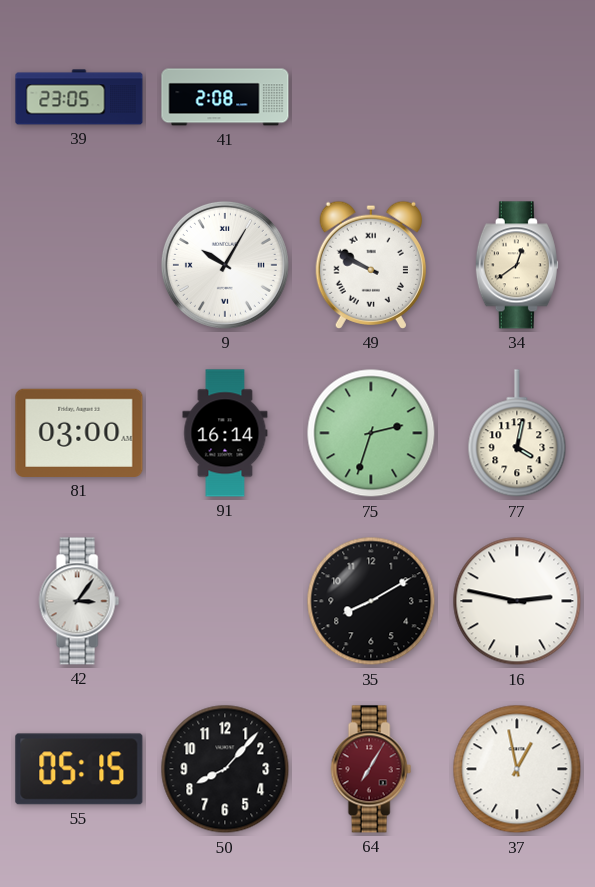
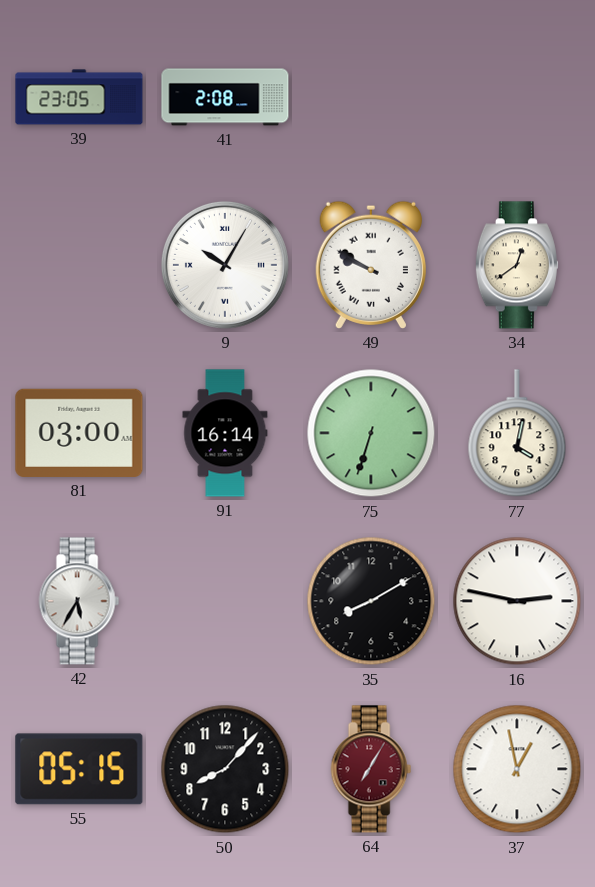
75: 2:33 -> 6:33
42: 3:06 -> 5:35
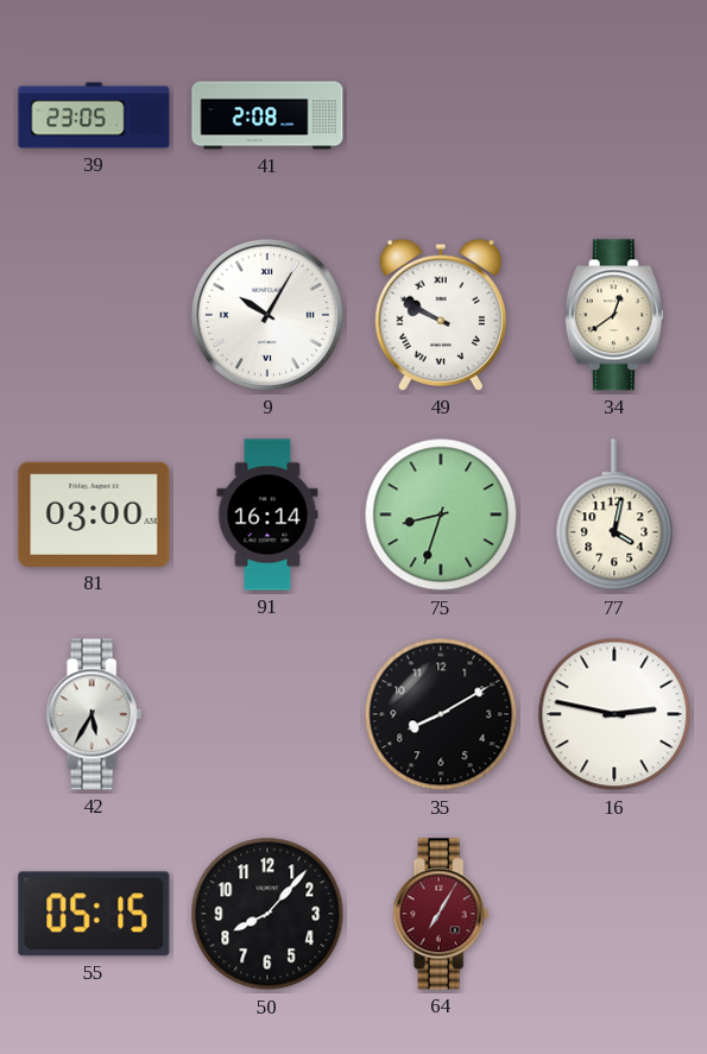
75: 6:33 -> 8:33
37: 12:58 -> none
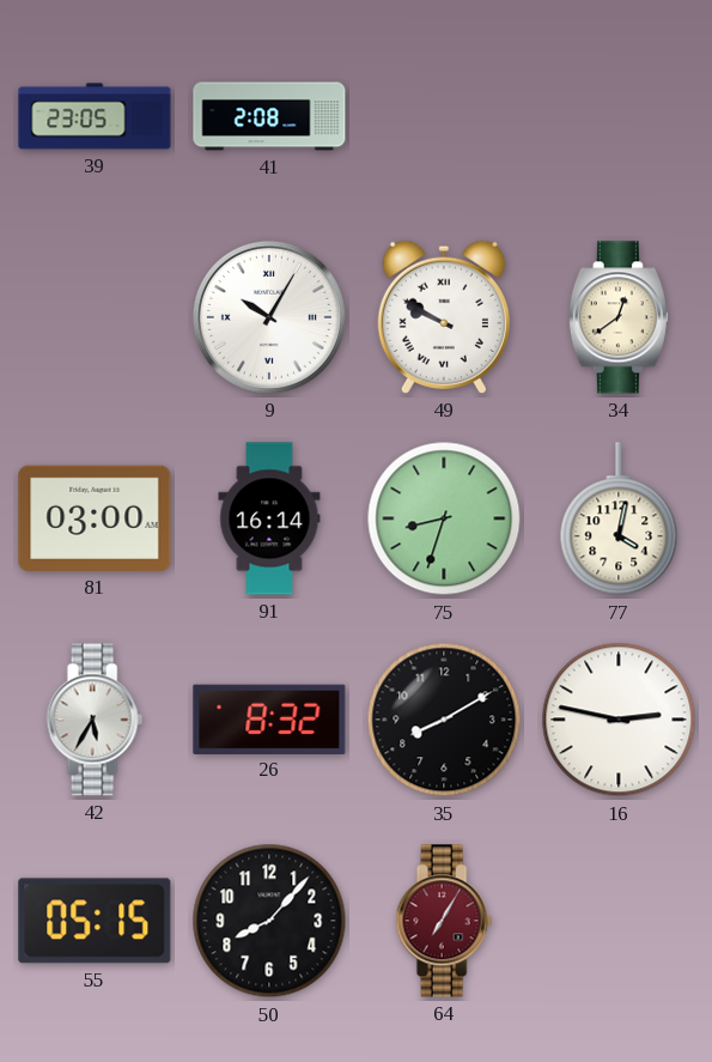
26: none -> 8:32
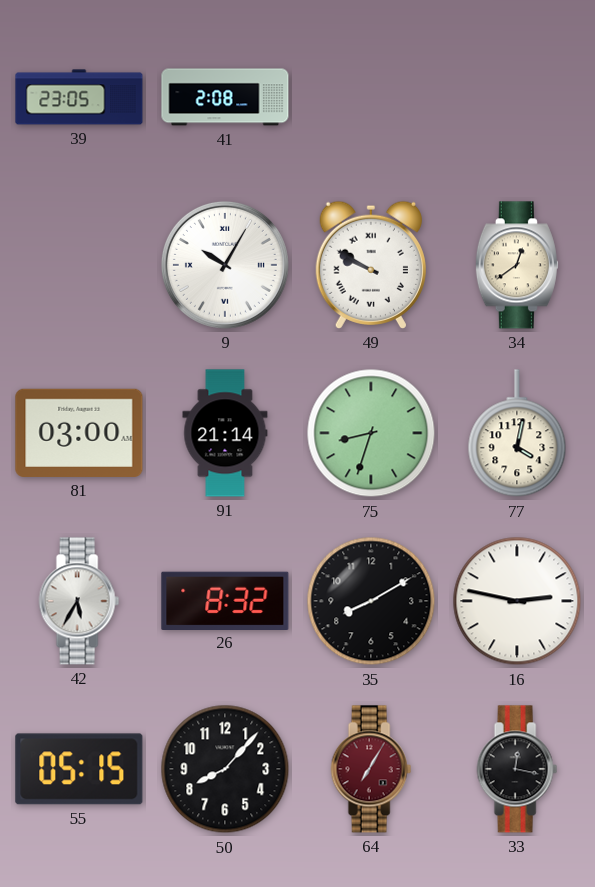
91: 16:14 -> 21:14
33: none -> 12:17
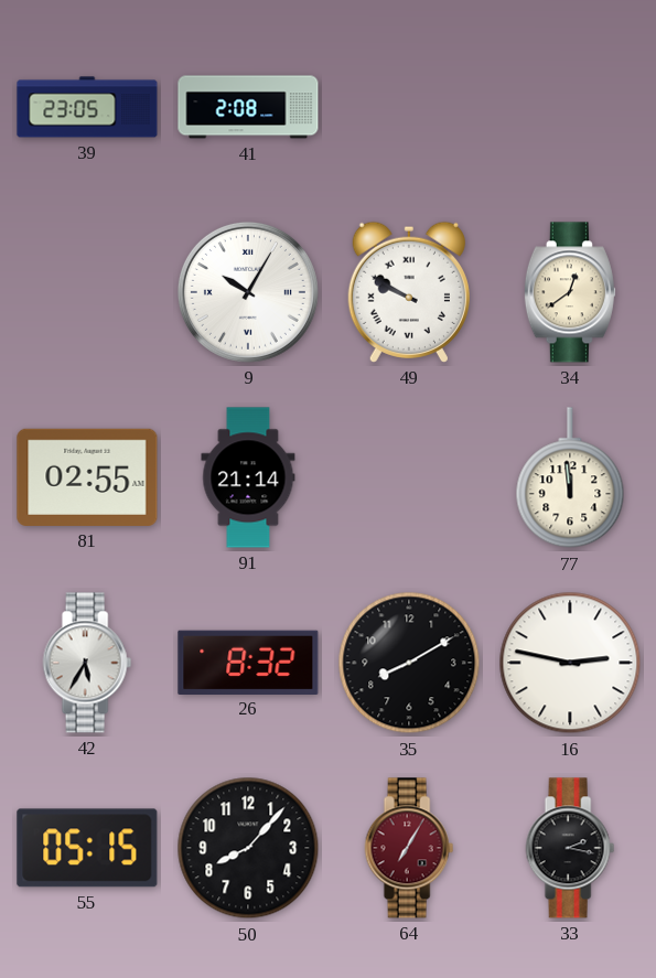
81: 03:00 -> 02:55
75: 8:33 -> none
77: 4:02 -> 11:59
33: 12:17 -> 2:17
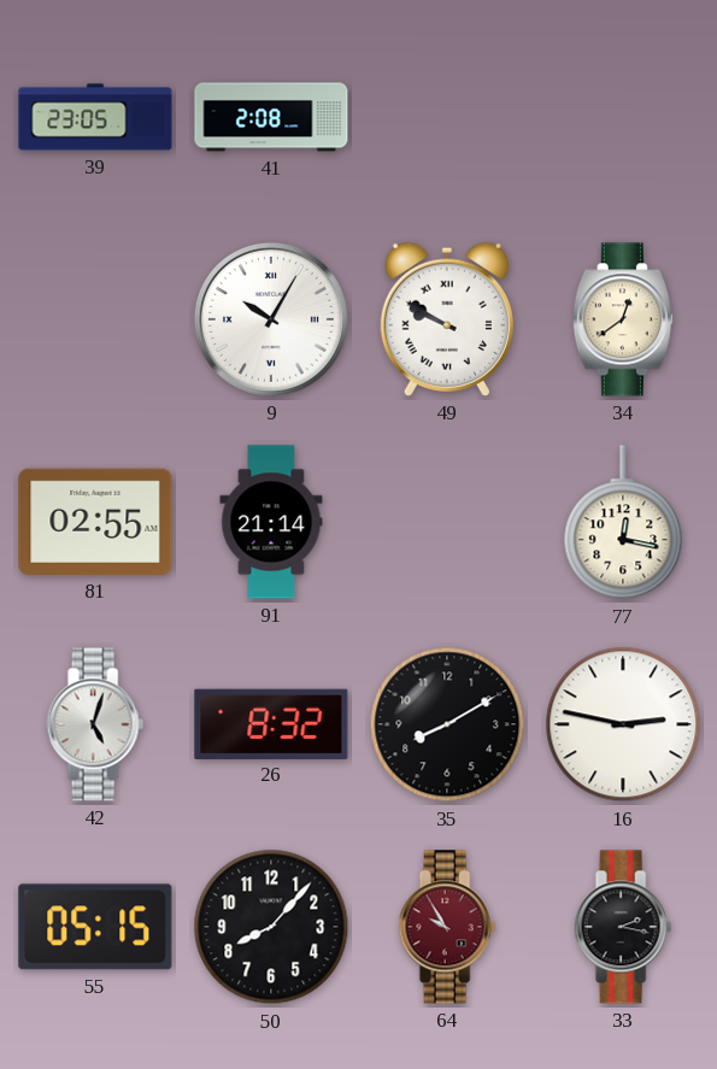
77: 11:59 -> 12:17
42: 5:35 -> 5:03
64: 7:05 -> 9:55
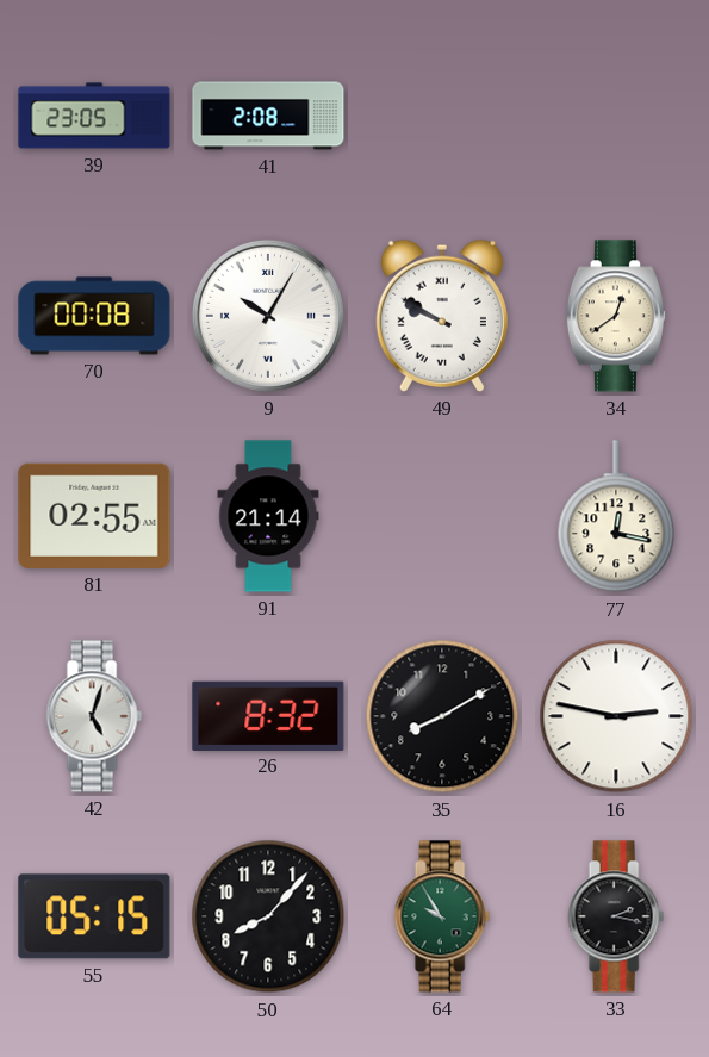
70: none -> 00:08
64 dial: burgundy -> green
